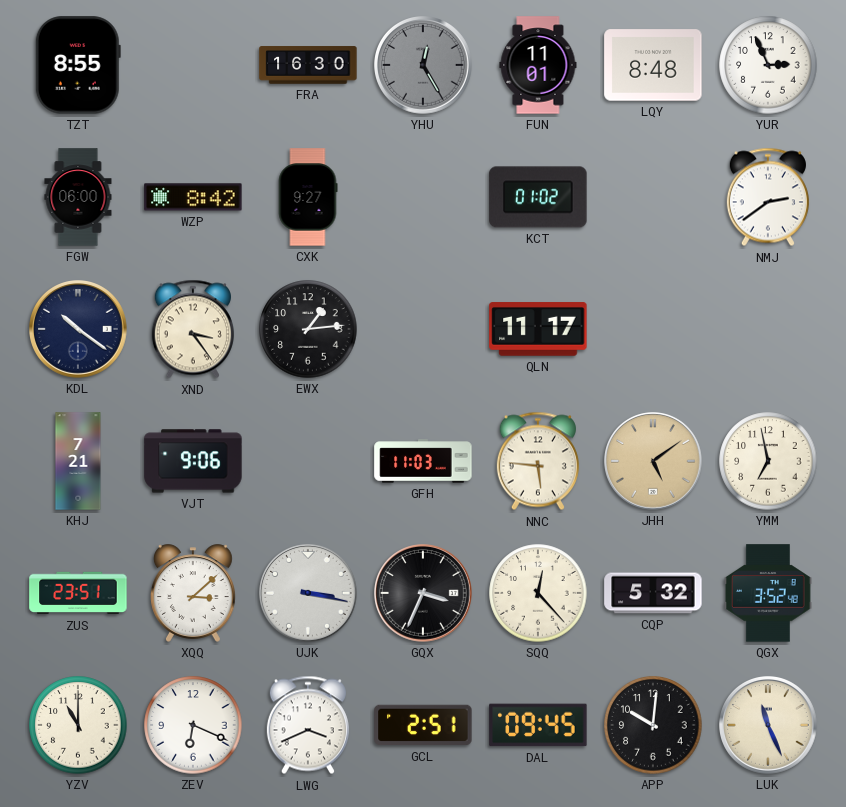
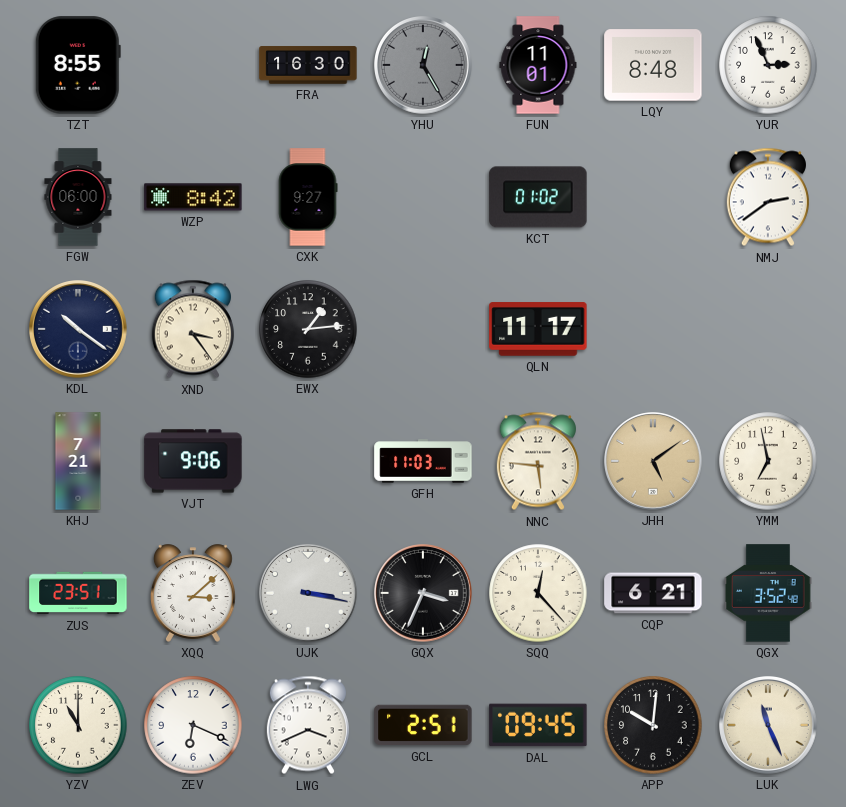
CQP: 5:32 -> 6:21
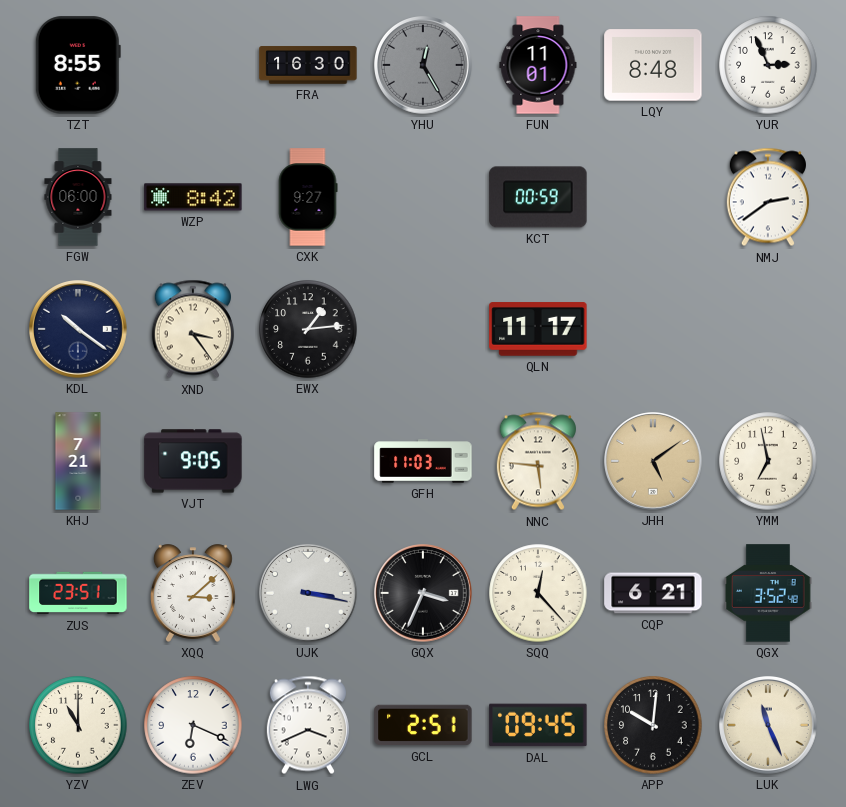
KCT: 01:02 -> 00:59
VJT: 9:06 -> 9:05
